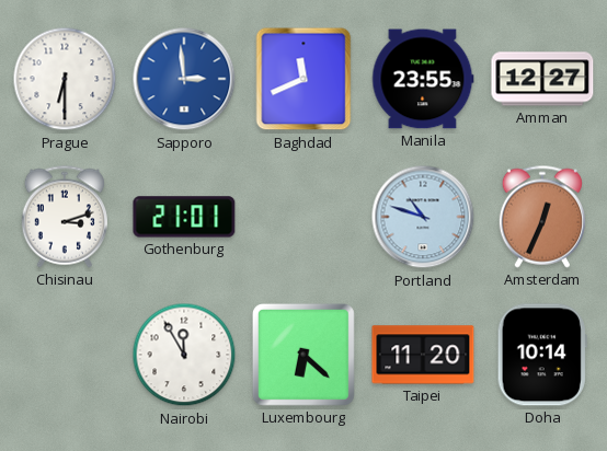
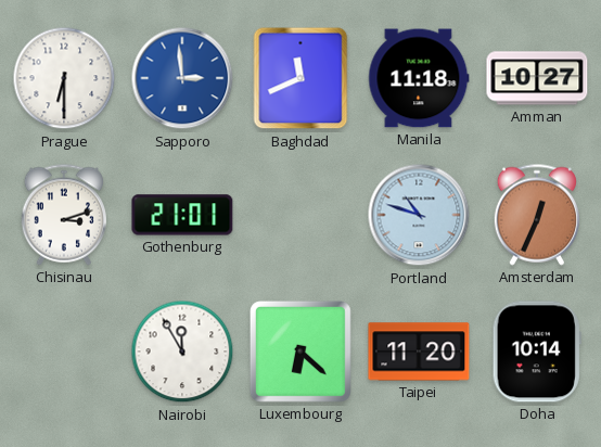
Manila: 23:55 -> 11:18
Amman: 12:27 -> 10:27
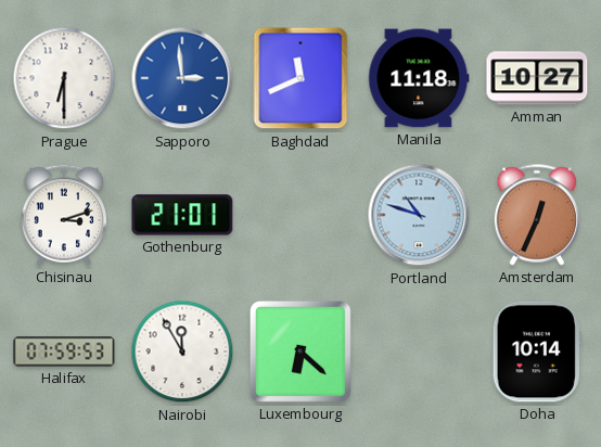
Halifax: none -> 07:59
Taipei: 11:20 -> none
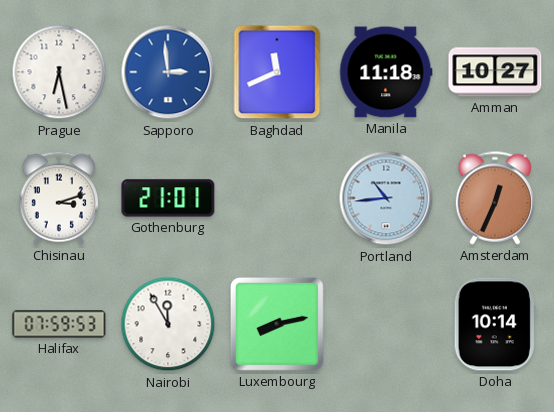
Prague: 6:30 -> 6:28
Portland: 10:48 -> 10:44
Luxembourg: 6:22 -> 8:13
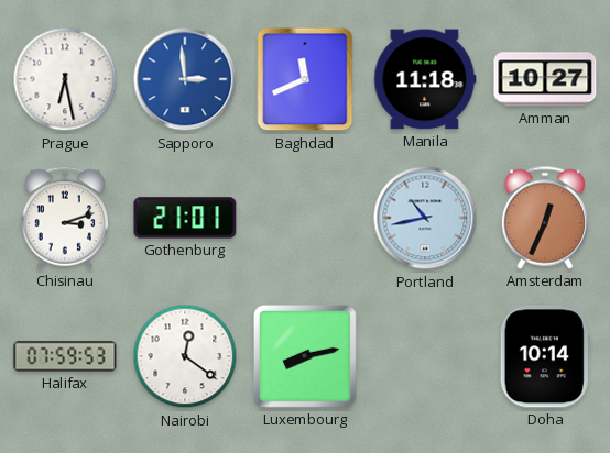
Portland: 10:44 -> 10:43
Nairobi: 11:55 -> 12:21
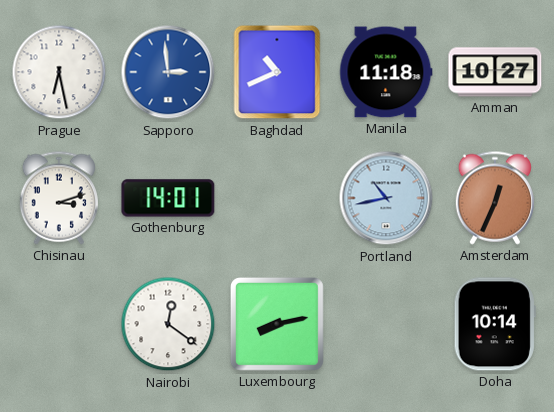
Baghdad: 11:41 -> 10:41
Gothenburg: 21:01 -> 14:01
Halifax: 07:59 -> none
